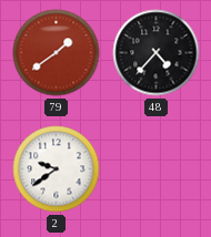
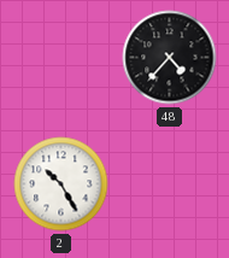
79: 1:39 -> none
2: 9:39 -> 10:25
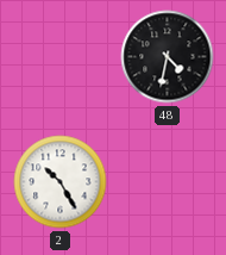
48: 4:37 -> 4:32
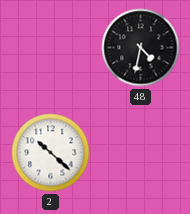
2: 10:25 -> 10:22
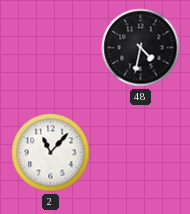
2: 10:22 -> 11:07
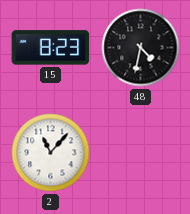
15: none -> 8:23
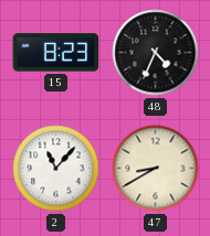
48: 4:32 -> 4:34
47: none -> 8:40
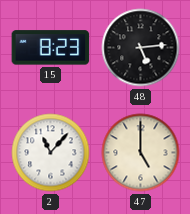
48: 4:34 -> 5:14
47: 8:40 -> 5:00
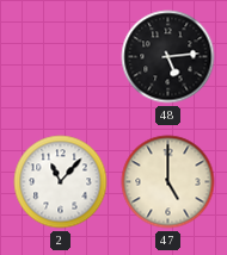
15: 8:23 -> none
